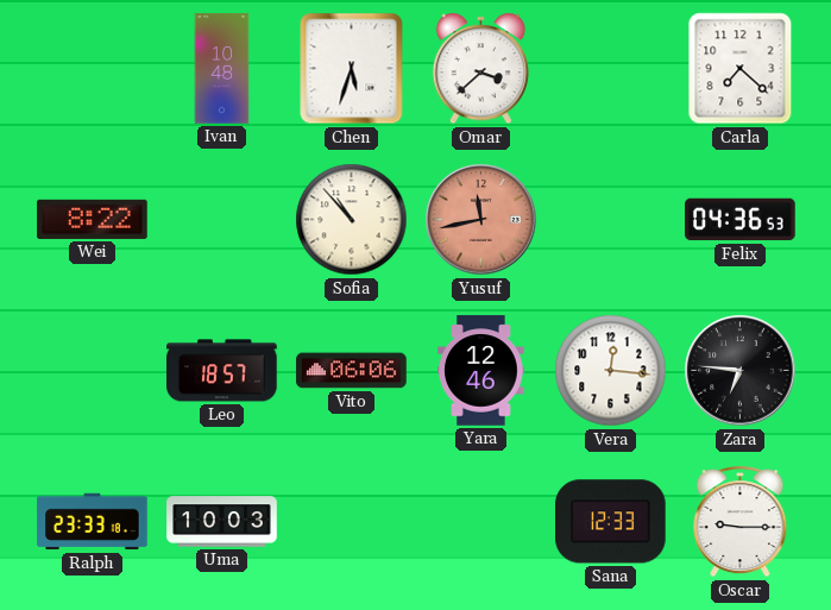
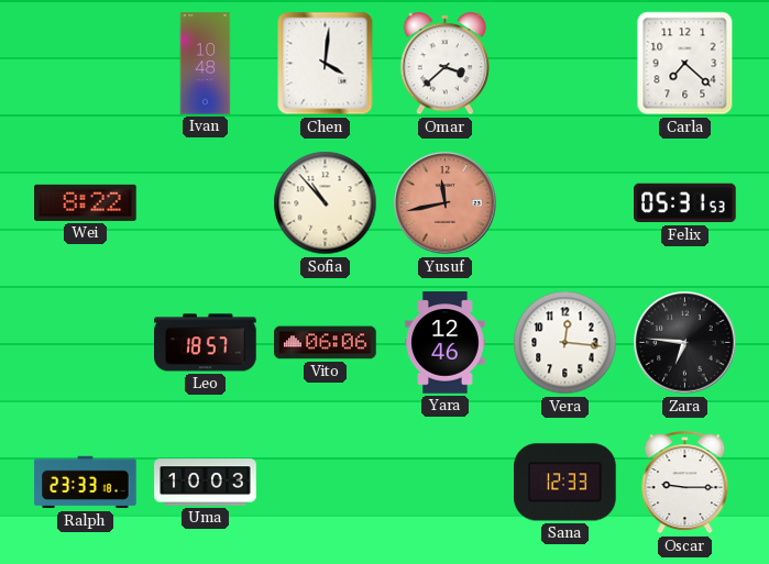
Chen: 5:33 -> 4:01
Felix: 04:36 -> 05:31
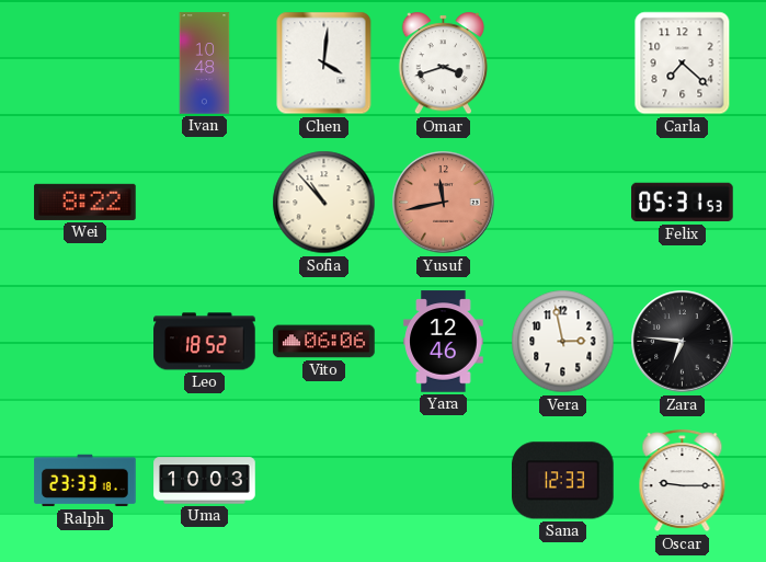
Omar: 3:38 -> 3:42
Leo: 18:57 -> 18:52
Vera: 12:16 -> 2:58
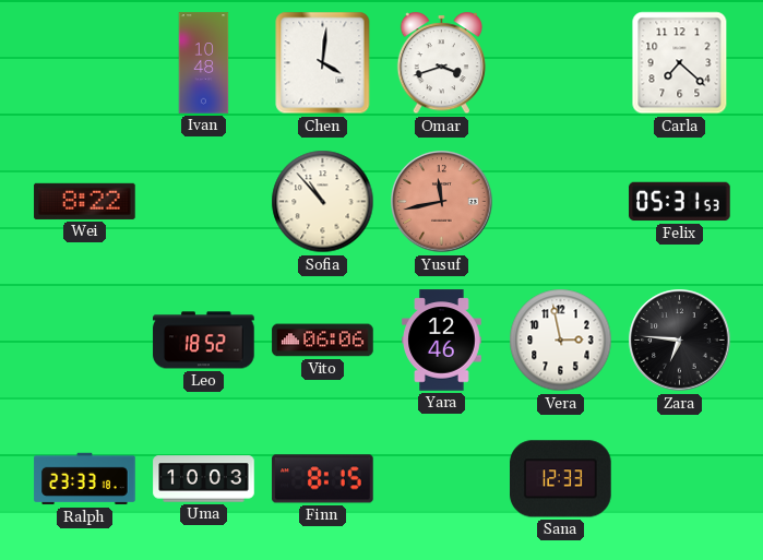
Finn: none -> 8:15
Oscar: 9:15 -> none
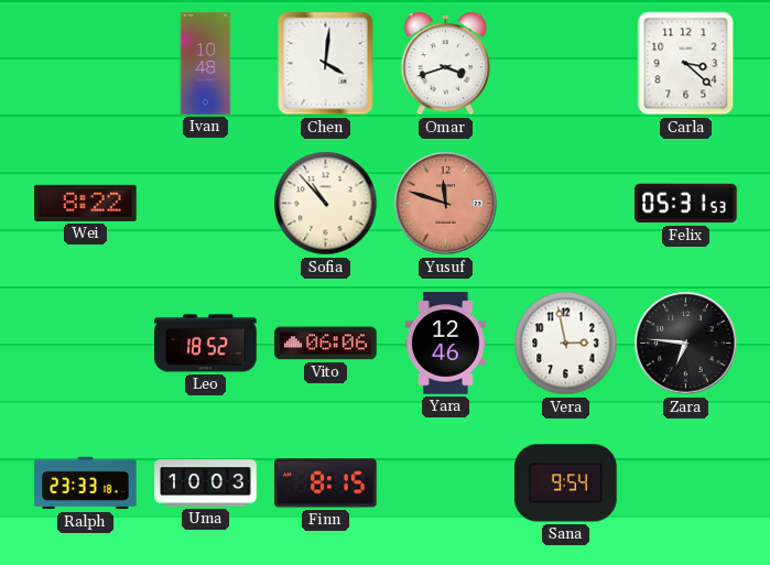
Carla: 7:22 -> 3:22
Yusuf: 11:43 -> 11:48
Sana: 12:33 -> 9:54
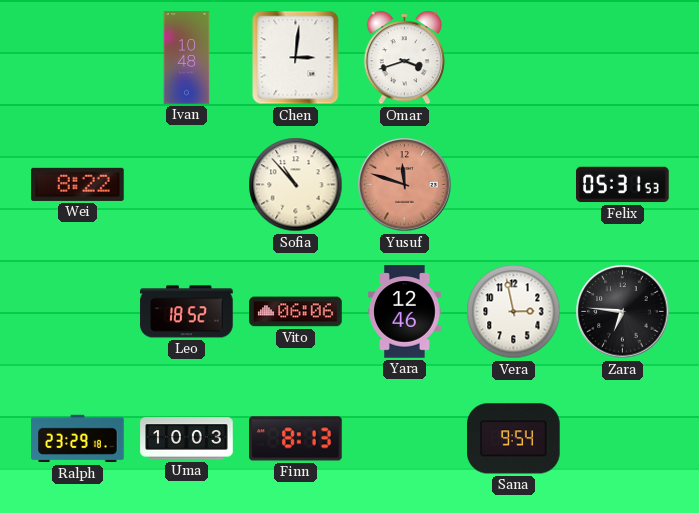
Chen: 4:01 -> 3:01
Carla: 3:22 -> none
Ralph: 23:33 -> 23:29
Finn: 8:15 -> 8:13
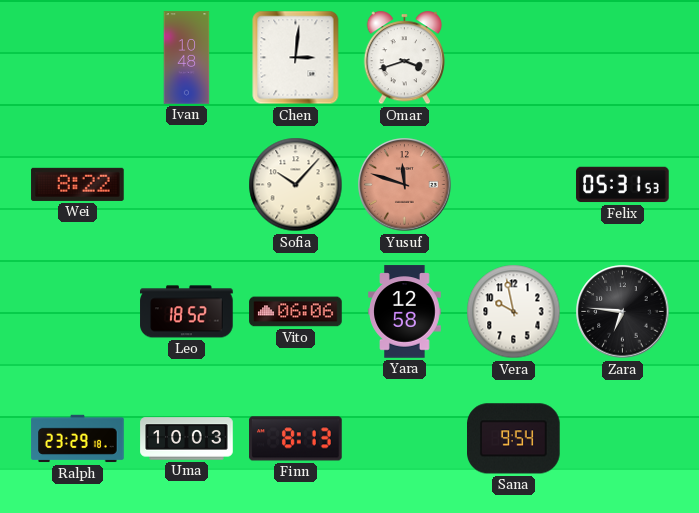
Sofia: 10:53 -> 10:07
Yara: 12:46 -> 12:58
Vera: 2:58 -> 9:58
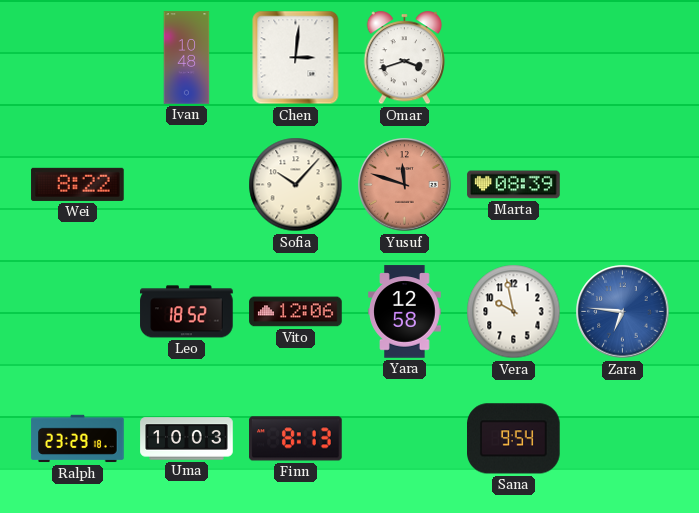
Marta: none -> 08:39
Felix: 05:31 -> none
Vito: 06:06 -> 12:06
Zara dial: black -> blue
